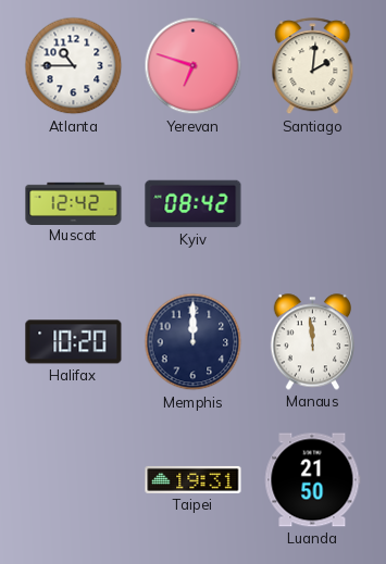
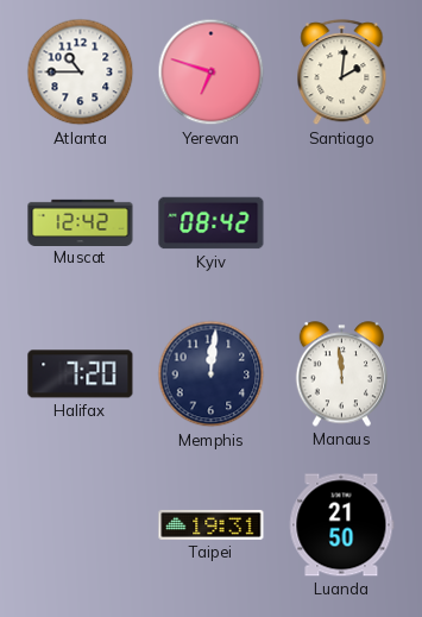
Halifax: 10:20 -> 7:20
Memphis: 12:00 -> 12:01
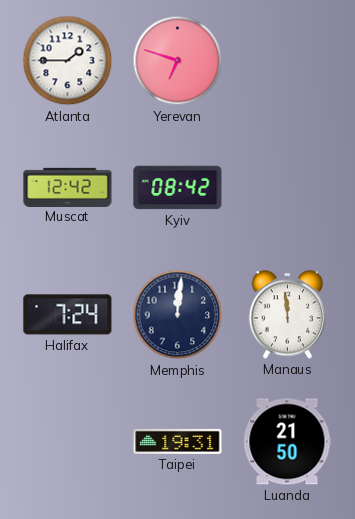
Atlanta: 10:45 -> 1:45
Santiago: 2:01 -> none
Halifax: 7:20 -> 7:24
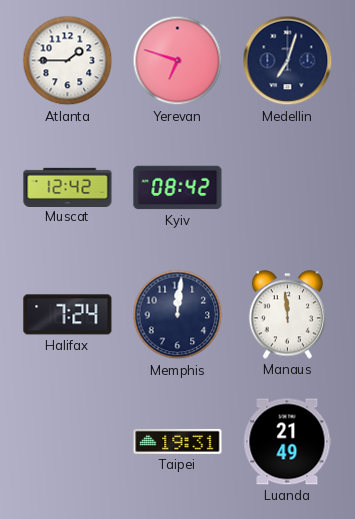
Medellin: none -> 7:03
Luanda: 21:50 -> 21:49
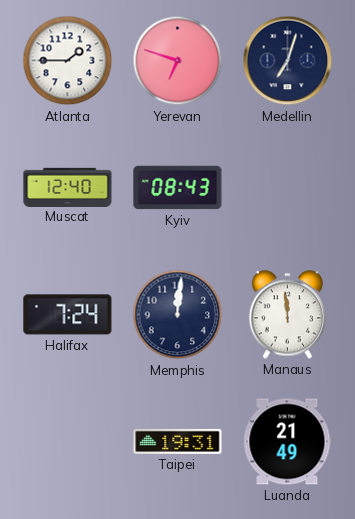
Muscat: 12:42 -> 12:40
Kyiv: 08:42 -> 08:43
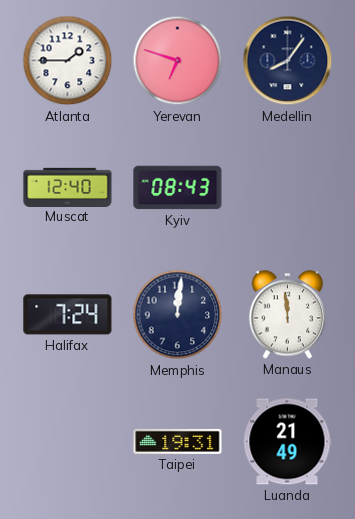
Medellin: 7:03 -> 8:06
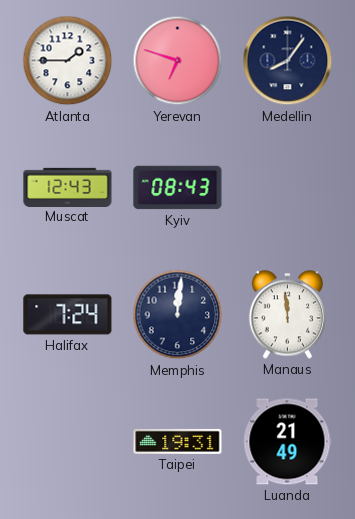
Muscat: 12:40 -> 12:43
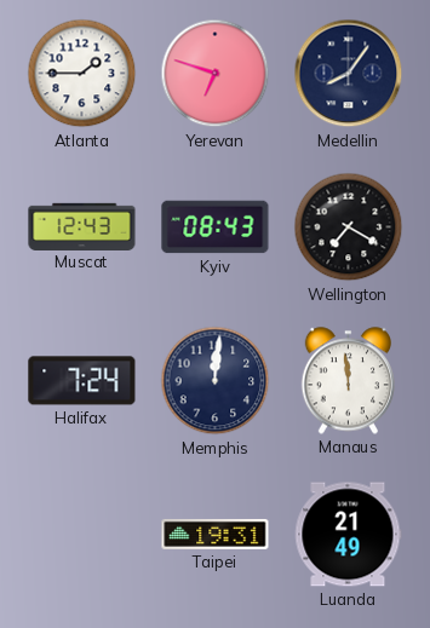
Wellington: none -> 7:20
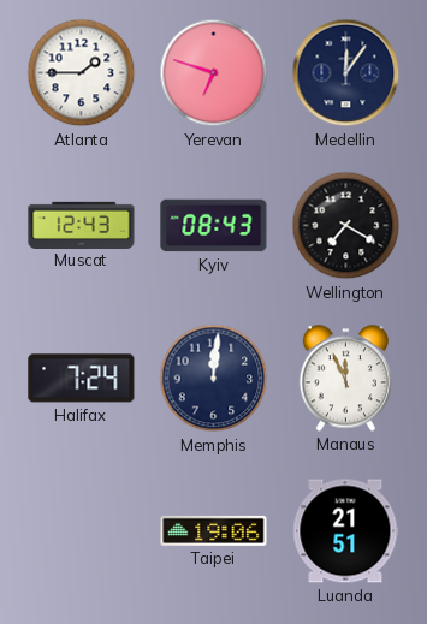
Medellin: 8:06 -> 12:06
Manaus: 11:59 -> 11:56
Taipei: 19:31 -> 19:06
Luanda: 21:49 -> 21:51
